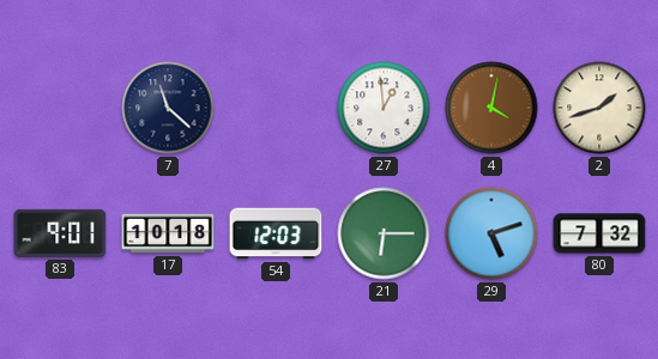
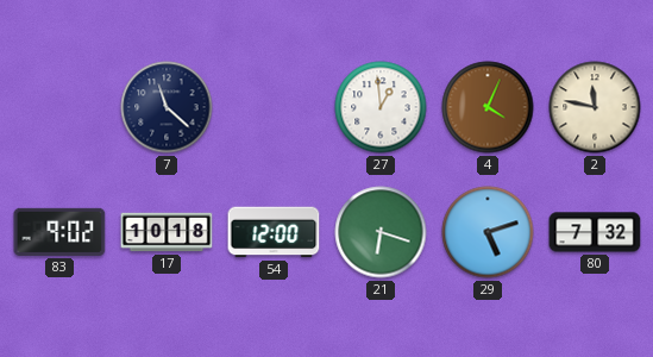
4: 4:02 -> 4:04
2: 1:42 -> 11:47
83: 9:01 -> 9:02
54: 12:03 -> 12:00
21: 6:15 -> 6:18
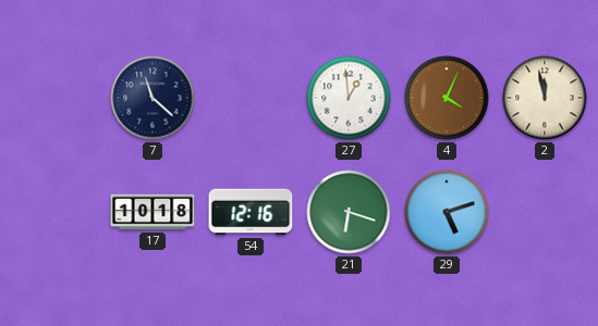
2: 11:47 -> 11:58
83: 9:02 -> none
54: 12:00 -> 12:16
80: 7:32 -> none
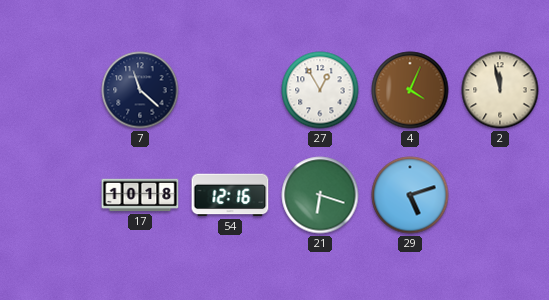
27: 12:59 -> 12:55
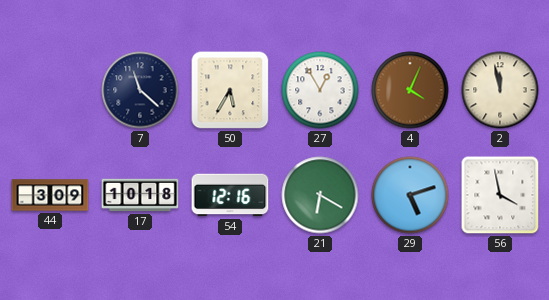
50: none -> 5:35
44: none -> 3:09
21: 6:18 -> 6:20
56: none -> 3:58
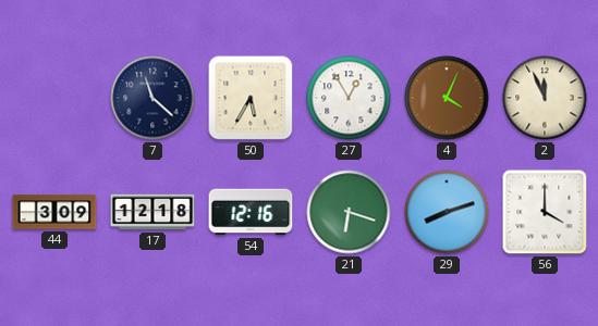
2: 11:58 -> 11:56
17: 10:18 -> 12:18
21: 6:20 -> 6:18
29: 5:12 -> 8:12
56: 3:58 -> 4:00
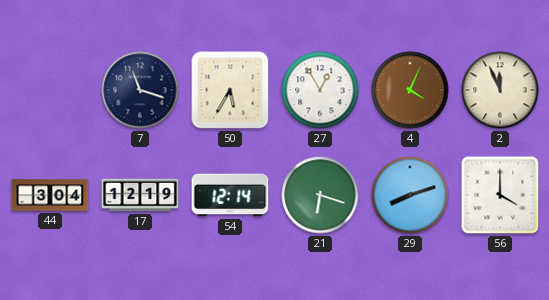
7: 11:22 -> 11:18
44: 3:09 -> 3:04
17: 12:18 -> 12:19
54: 12:16 -> 12:14
